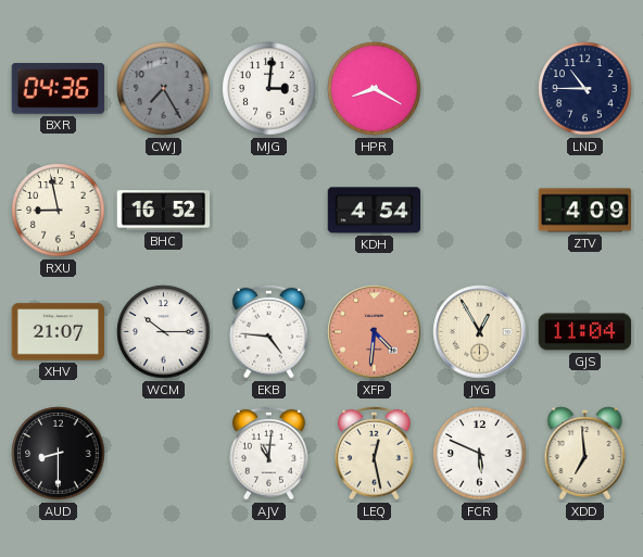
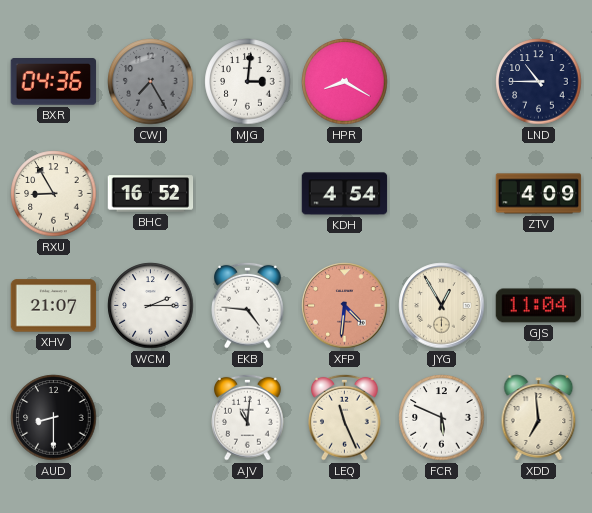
RXU: 8:58 -> 8:55
WCM: 10:15 -> 2:15
LEQ: 12:28 -> 11:26
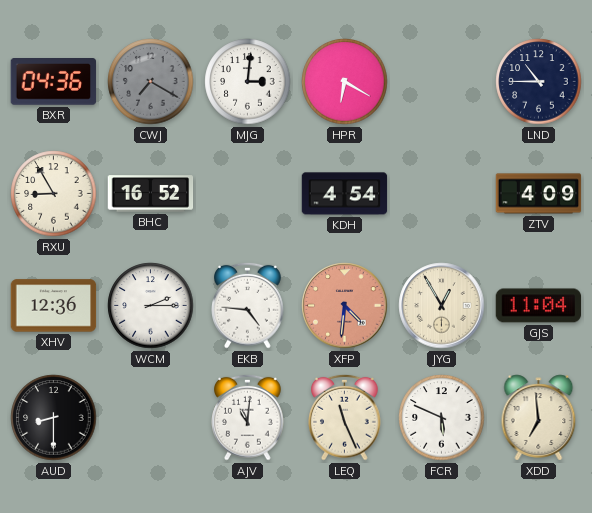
CWJ: 7:25 -> 7:20
HPR: 8:20 -> 6:20
XHV: 21:07 -> 12:36
